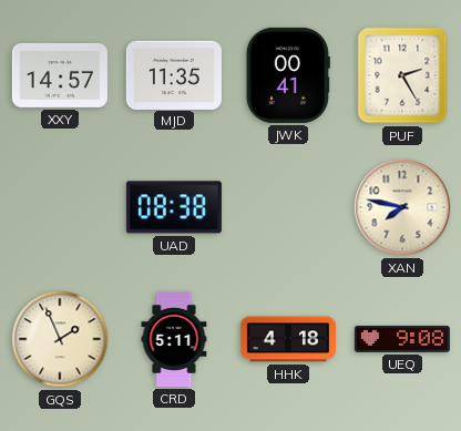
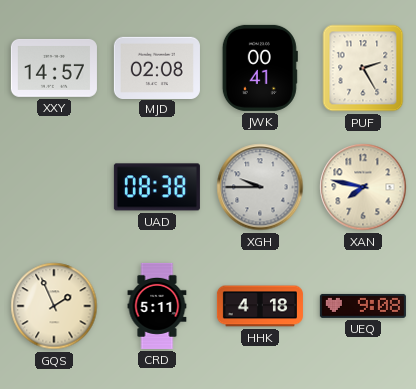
MJD: 11:35 -> 02:08
XGH: none -> 9:45
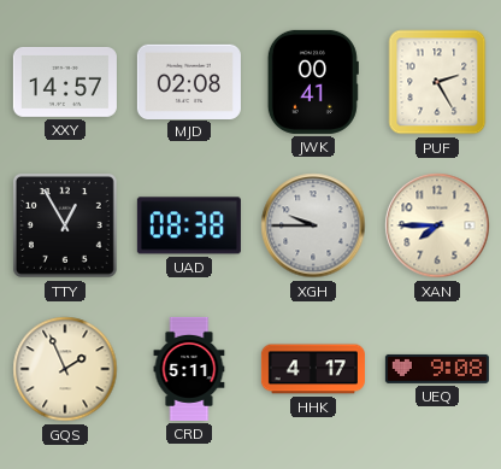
TTY: none -> 12:55
XAN: 7:47 -> 7:45
HHK: 4:18 -> 4:17
